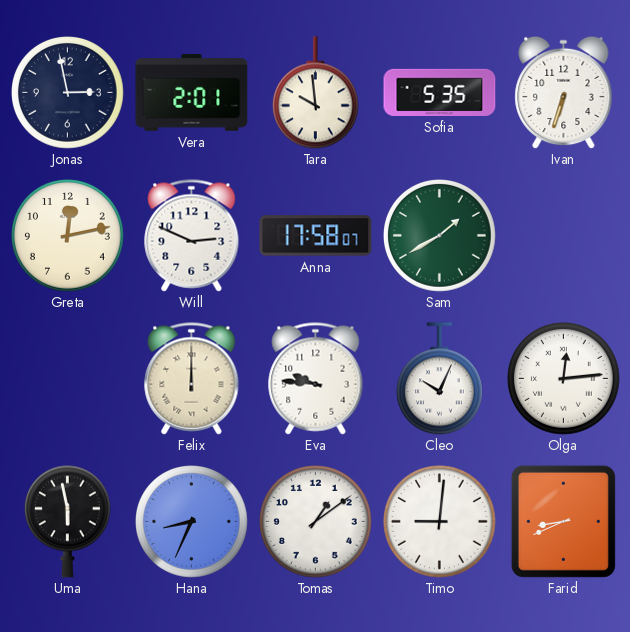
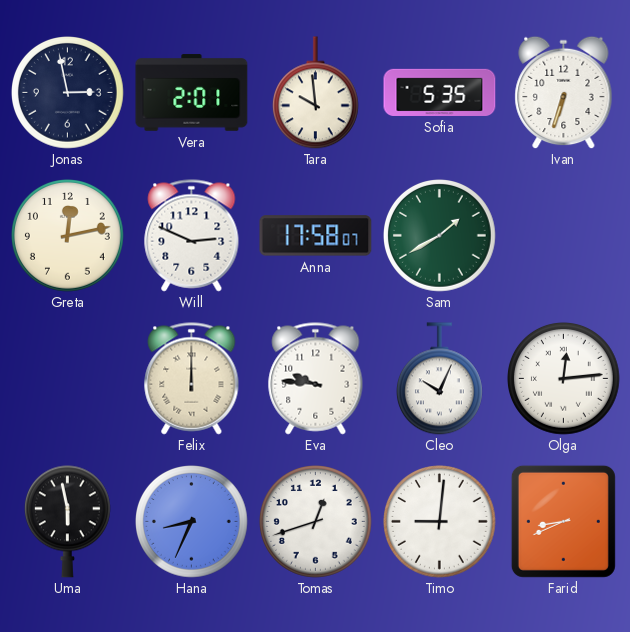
Tomas: 1:09 -> 12:42
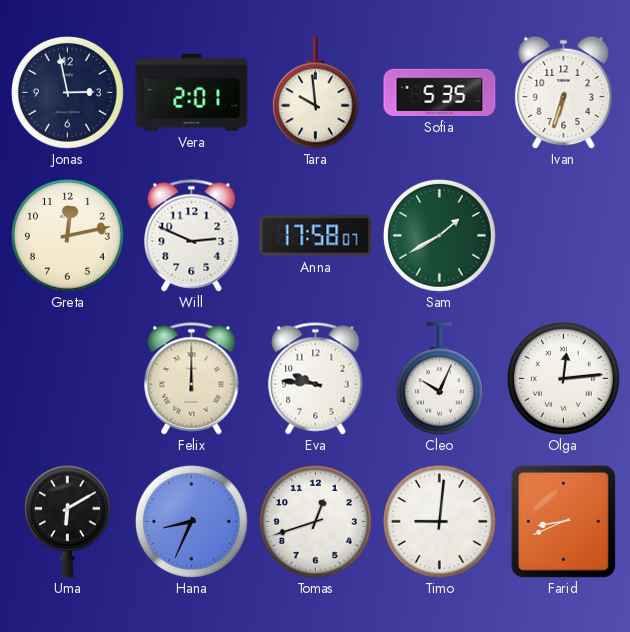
Uma: 5:58 -> 6:10
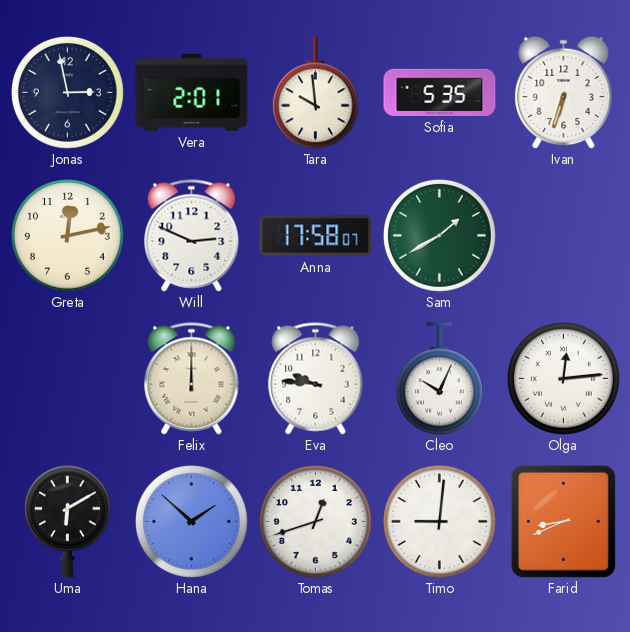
Hana: 8:34 -> 1:52
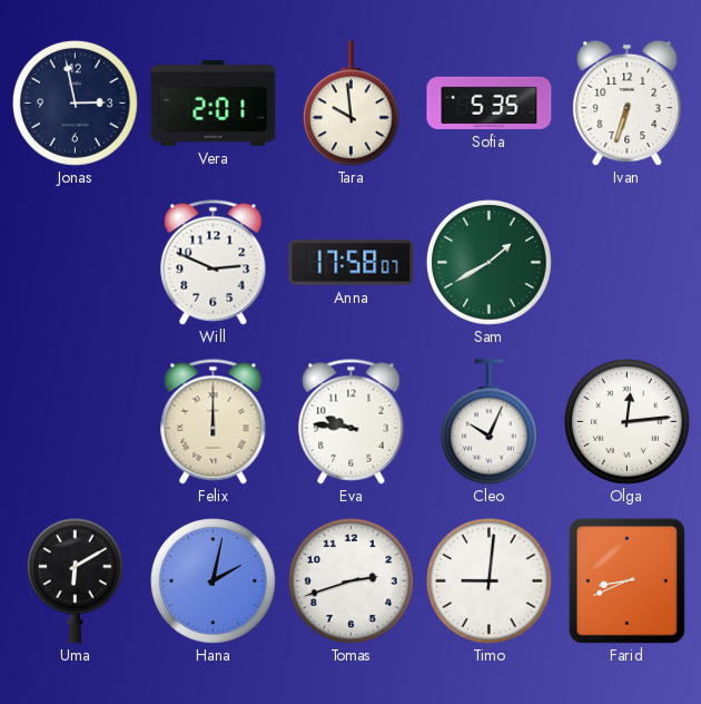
Greta: 12:13 -> none
Hana: 1:52 -> 2:02
Tomas: 12:42 -> 2:42
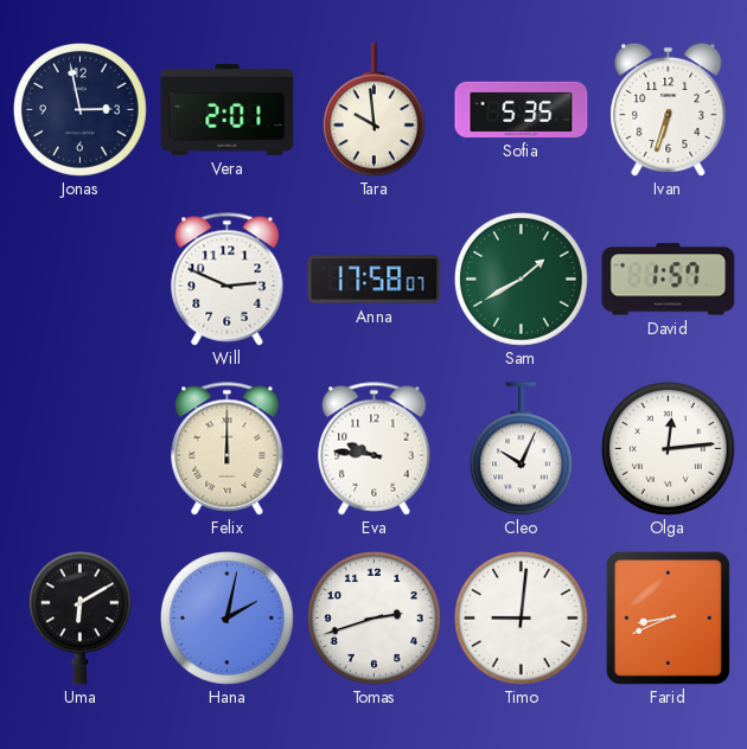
David: none -> 1:57
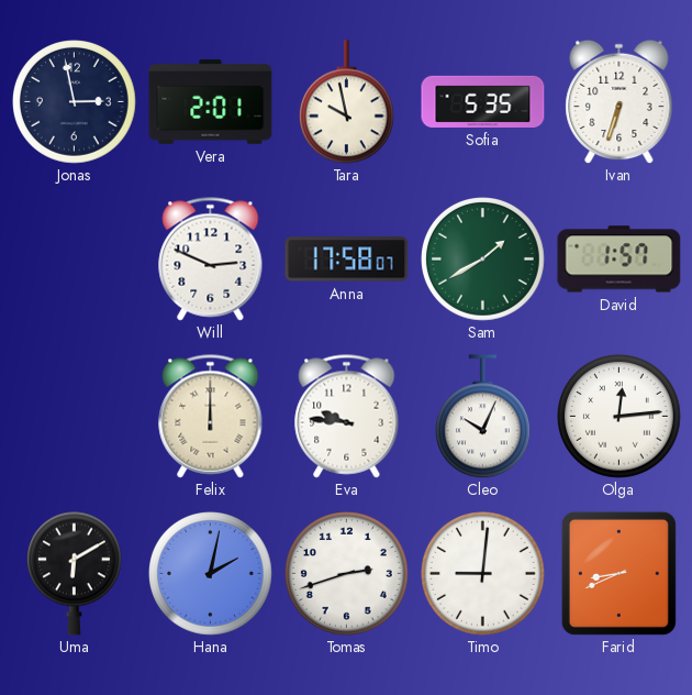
Tara: 9:59 -> 9:58
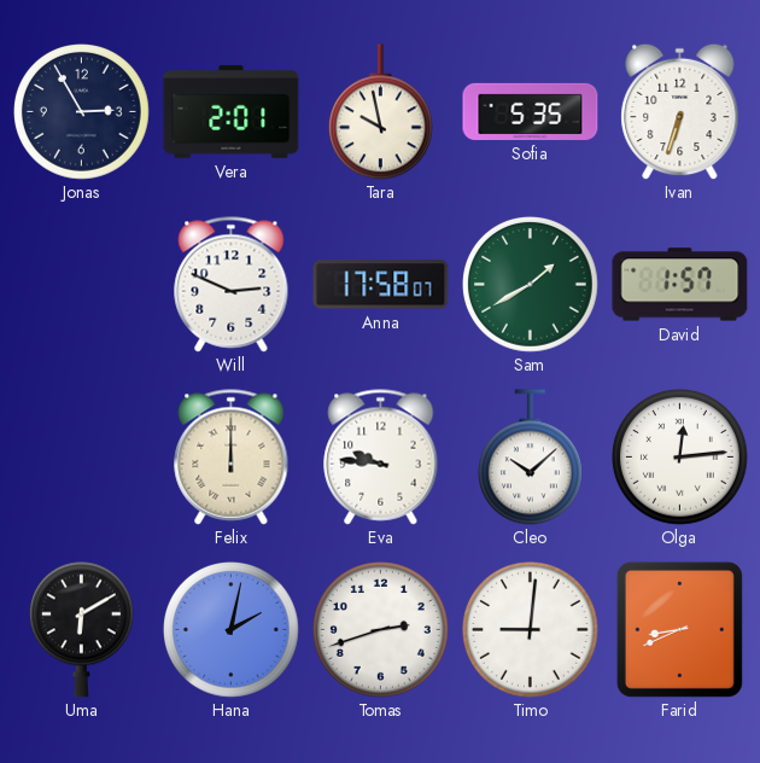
Jonas: 2:58 -> 2:55
Cleo: 10:04 -> 10:08
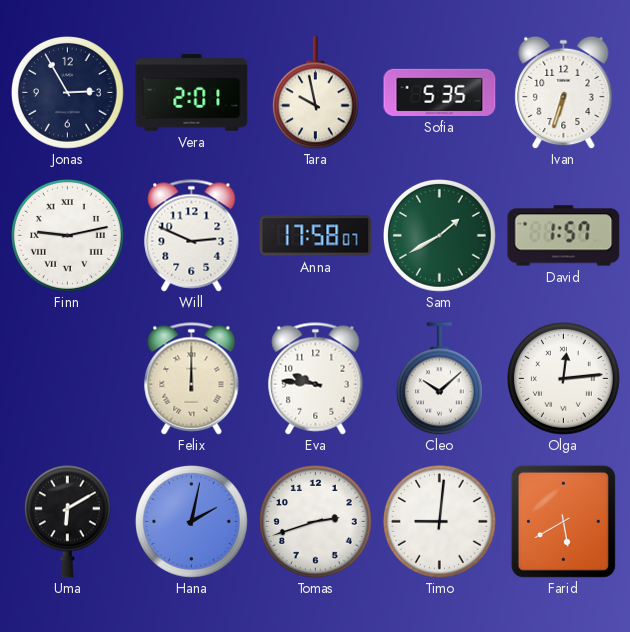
Finn: none -> 9:13
Farid: 8:41 -> 5:40
